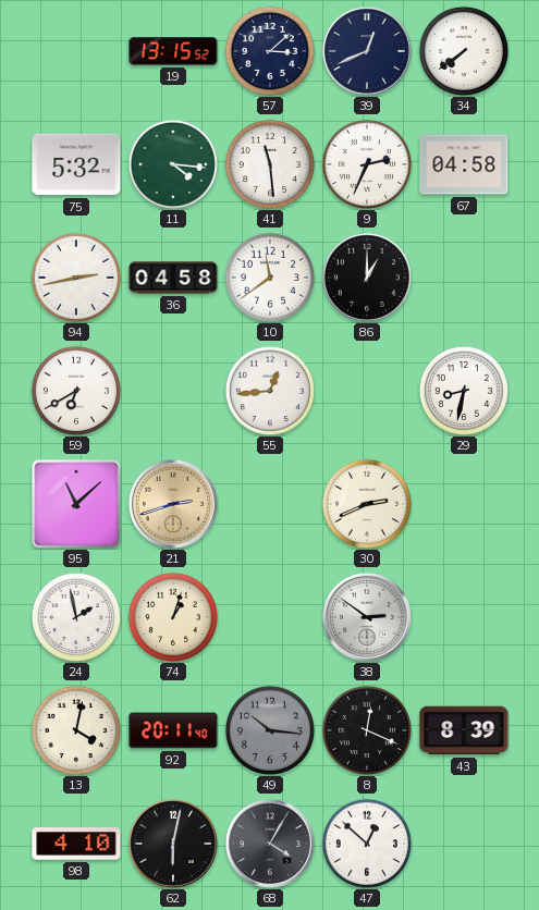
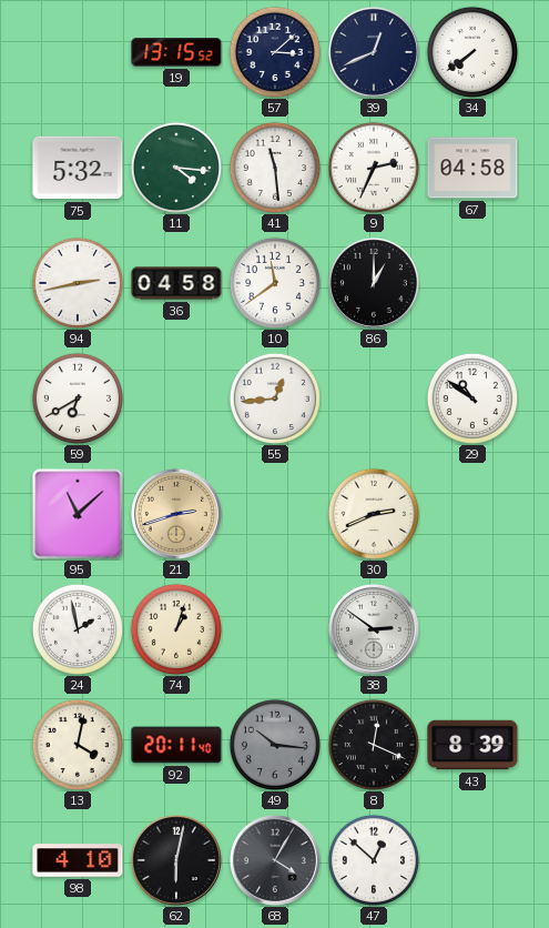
29: 8:32 -> 10:51
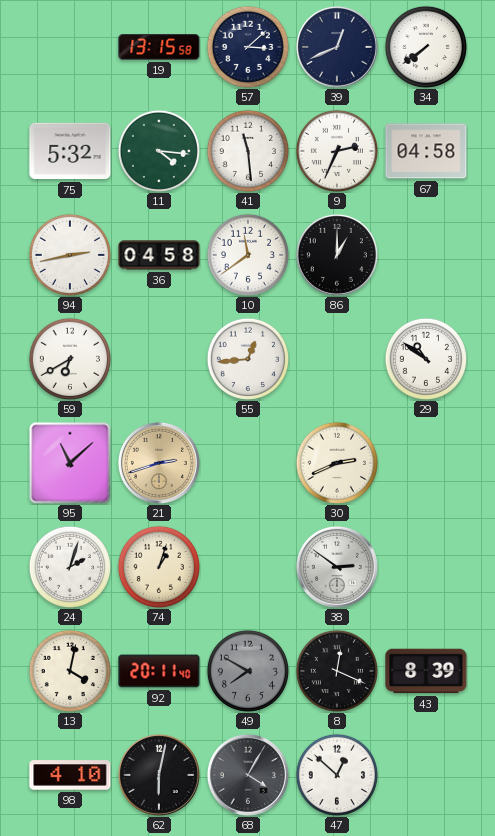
19: 13:15:52 -> 13:15:58
24: 1:58 -> 2:03
49: 10:16 -> 7:50
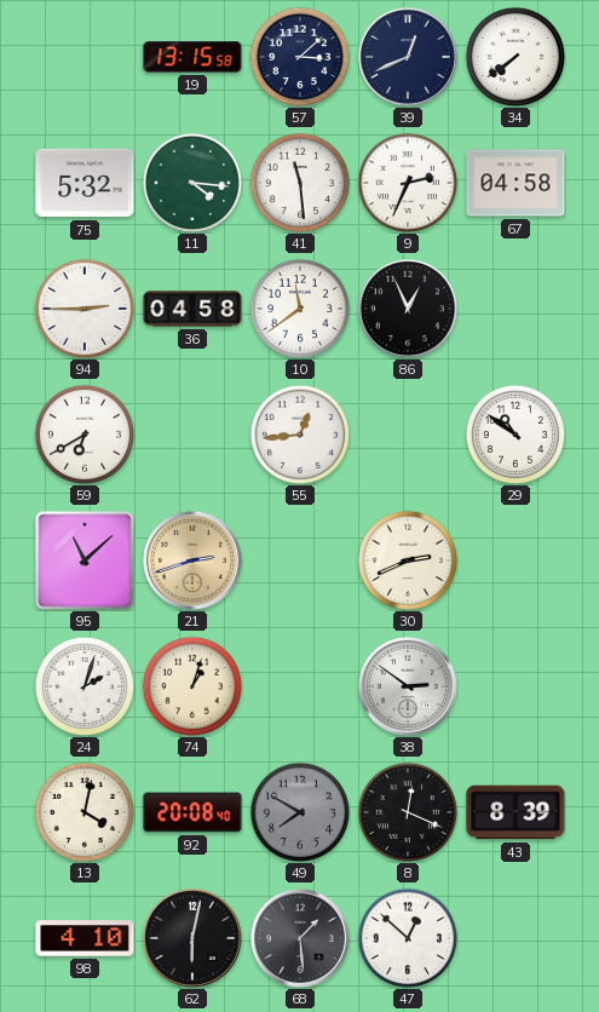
94: 2:43 -> 2:45
86: 1:00 -> 12:56
92: 20:11 -> 20:08
68: 4:05 -> 1:29
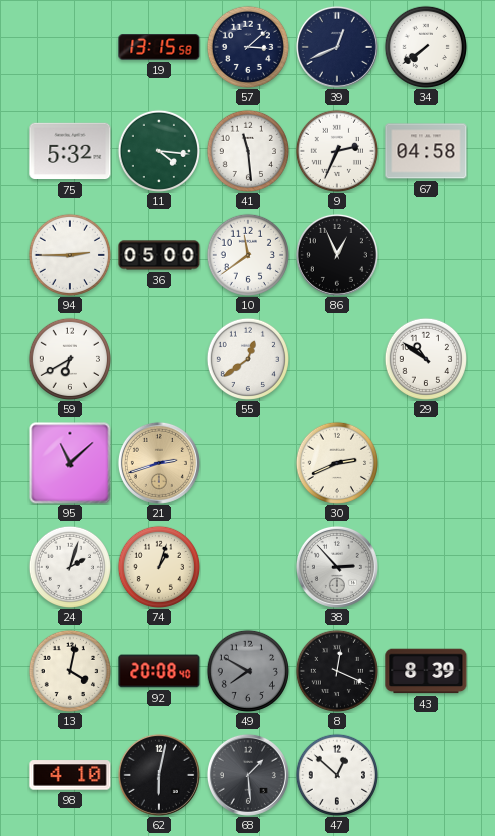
36: 04:58 -> 05:00
55: 12:44 -> 12:39
38: 2:51 -> 2:53
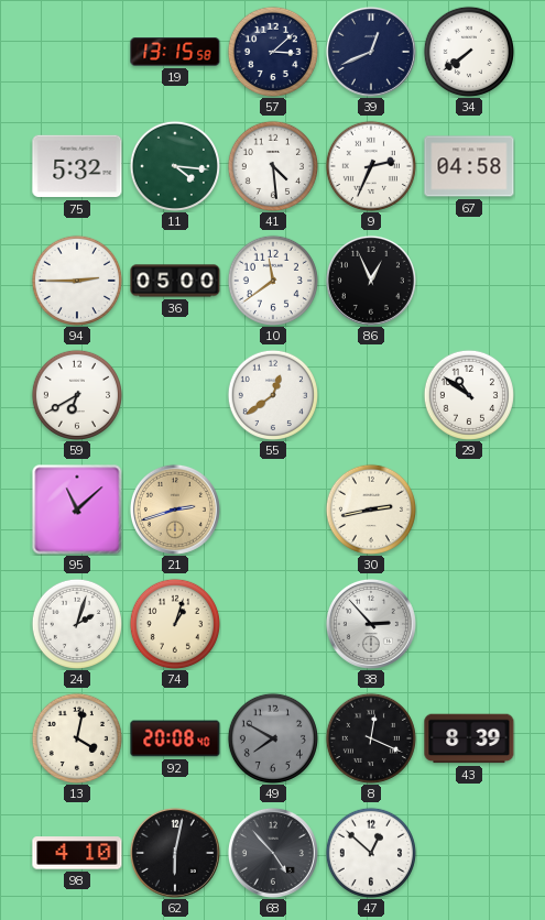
41: 11:29 -> 4:29
30: 2:41 -> 2:43
68: 1:29 -> 4:53
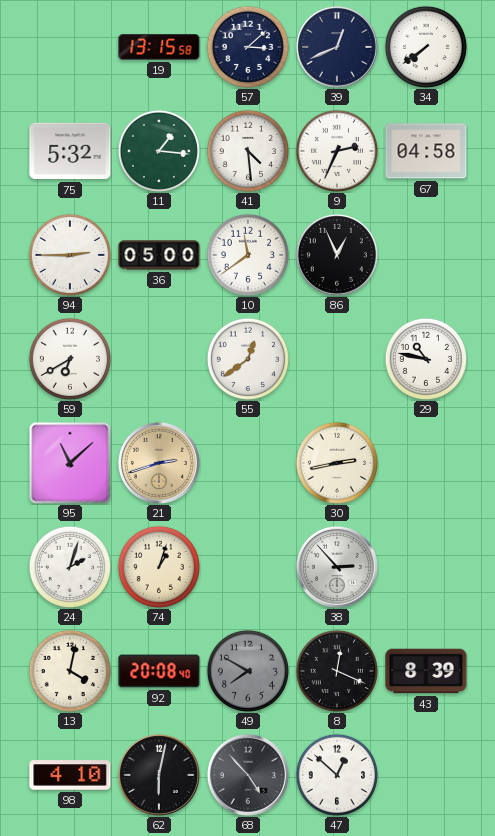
11: 4:16 -> 1:16
29: 10:51 -> 10:47
